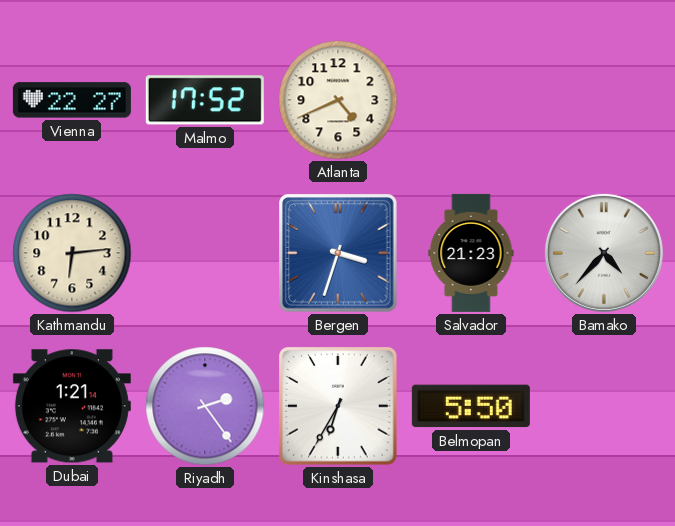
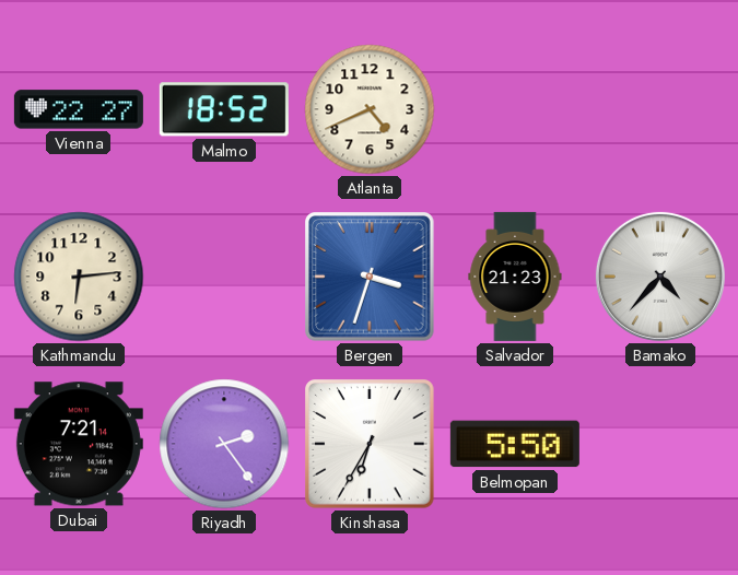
Malmo: 17:52 -> 18:52
Dubai: 1:21 -> 7:21
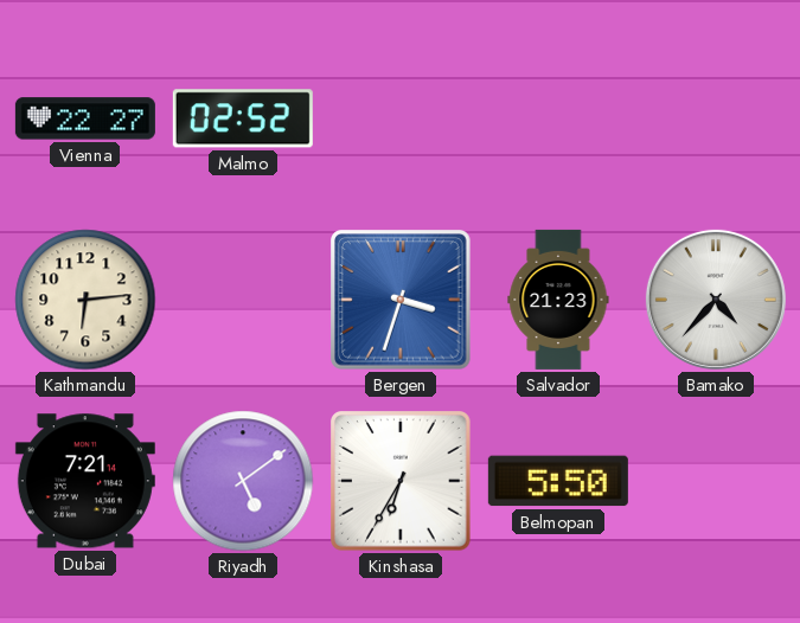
Malmo: 18:52 -> 02:52
Atlanta: 4:41 -> none
Riyadh: 2:24 -> 5:09
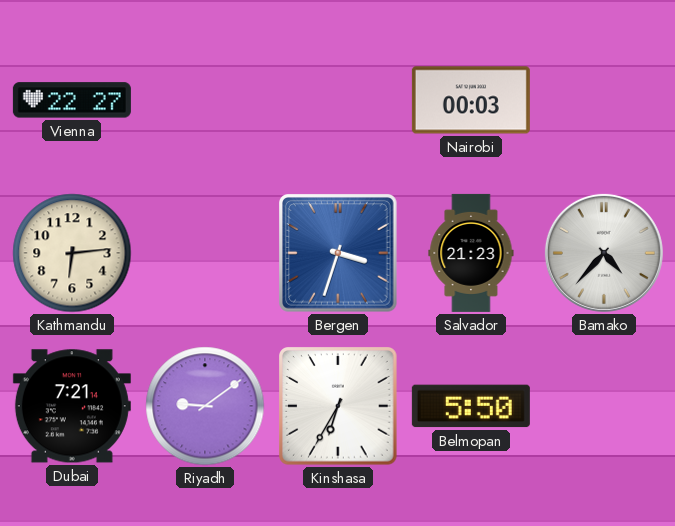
Malmo: 02:52 -> none
Nairobi: none -> 00:03
Riyadh: 5:09 -> 9:09
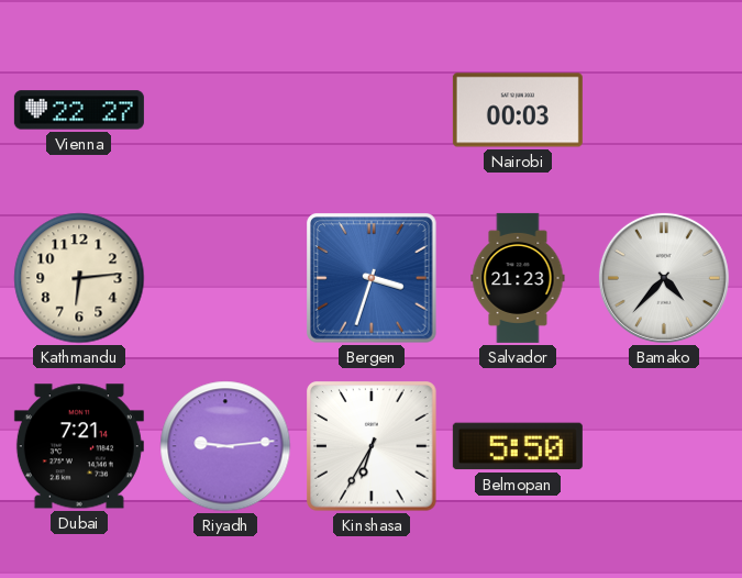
Riyadh: 9:09 -> 9:14
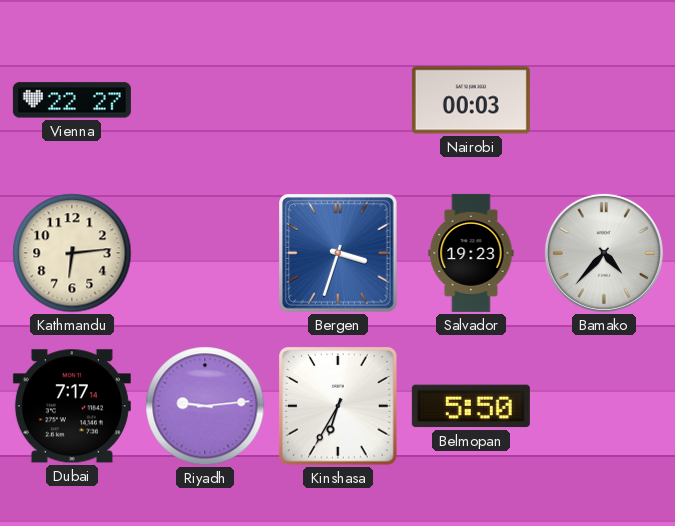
Salvador: 21:23 -> 19:23
Dubai: 7:21 -> 7:17
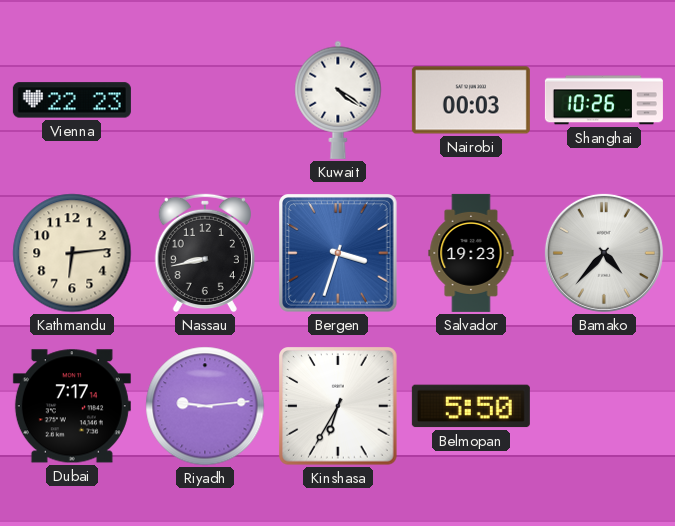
Vienna: 22:27 -> 22:23
Kuwait: none -> 4:21
Shanghai: none -> 10:26
Nassau: none -> 8:43
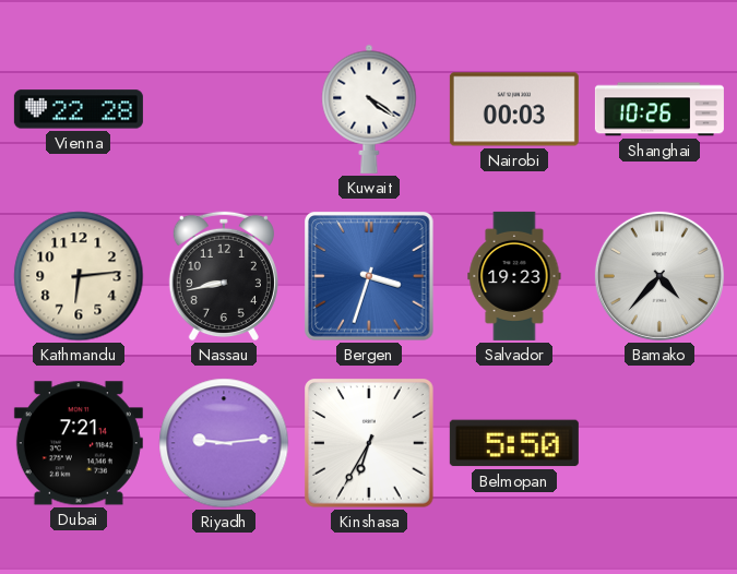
Vienna: 22:23 -> 22:28
Dubai: 7:17 -> 7:21
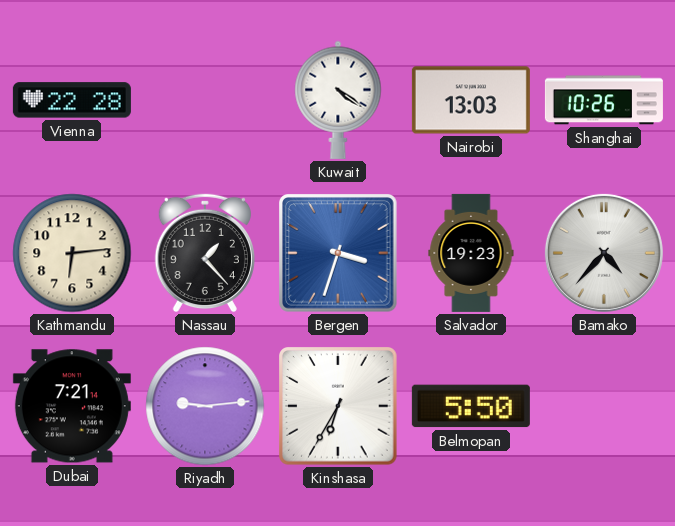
Nairobi: 00:03 -> 13:03
Nassau: 8:43 -> 1:23
